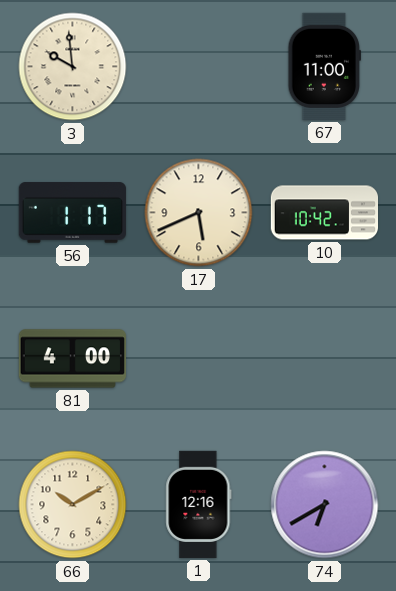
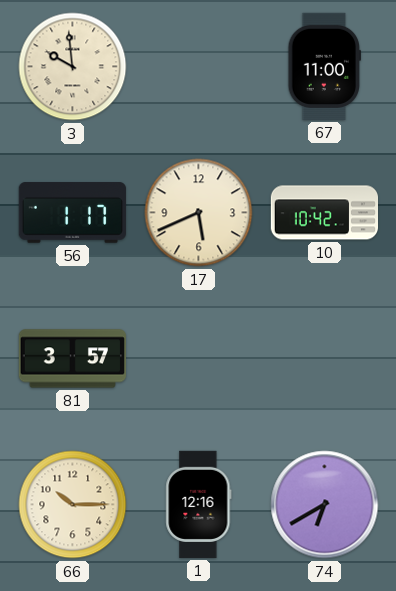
81: 4:00 -> 3:57
66: 10:10 -> 10:15
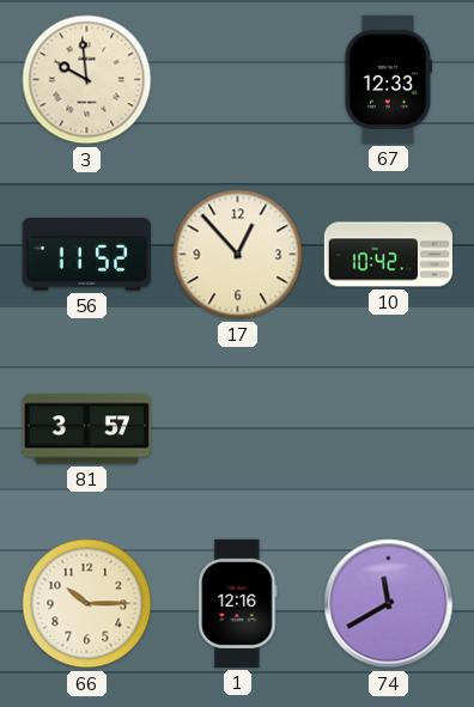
67: 11:00 -> 12:33
56: 1:17 -> 11:52
17: 5:41 -> 12:53
74: 6:40 -> 11:40
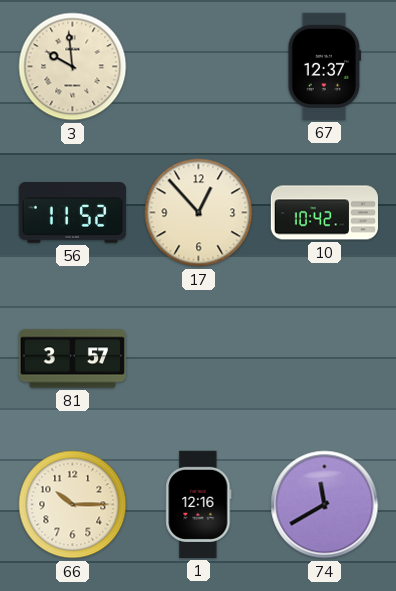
67: 12:33 -> 12:37
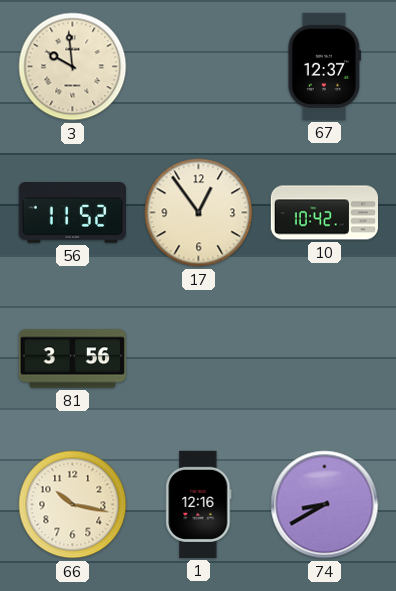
17: 12:53 -> 12:54
81: 3:57 -> 3:56
66: 10:15 -> 10:17
74: 11:40 -> 8:40
